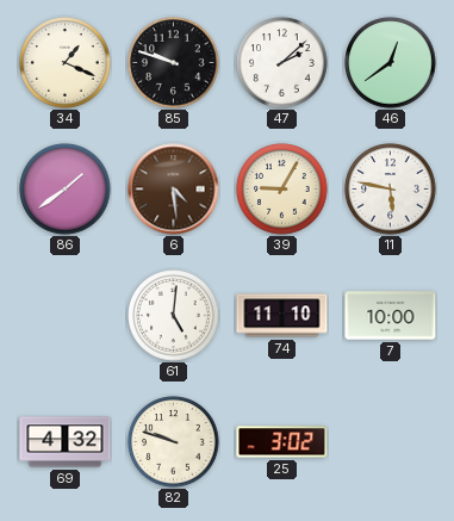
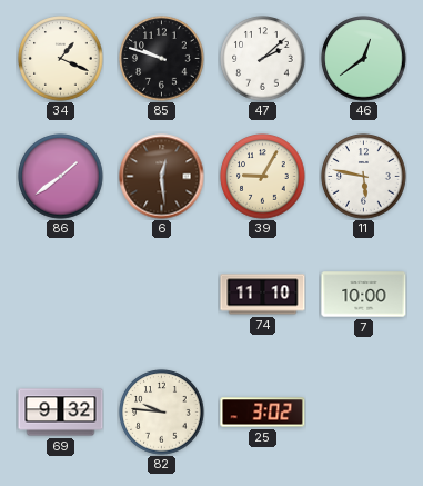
6: 4:29 -> 12:29
61: 5:01 -> none
69: 4:32 -> 9:32
82: 9:48 -> 9:46
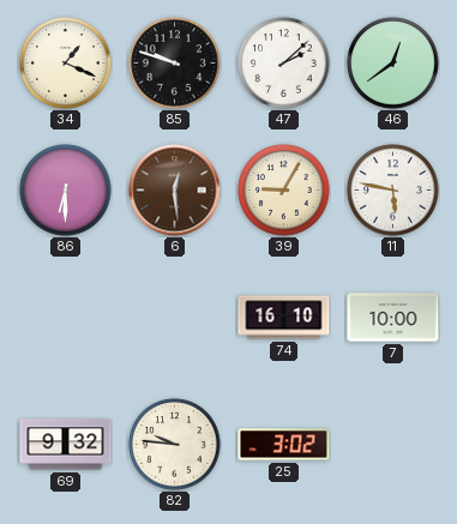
86: 1:39 -> 6:30
74: 11:10 -> 16:10
